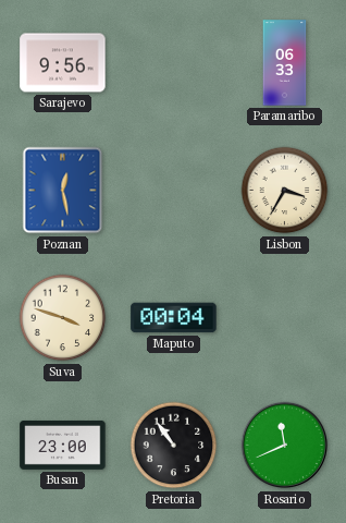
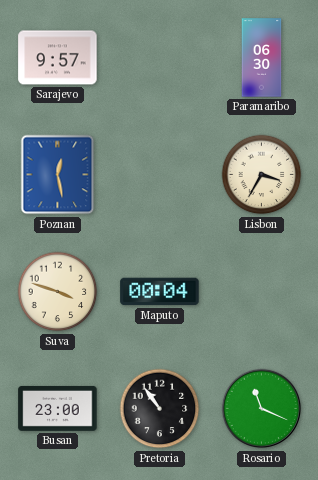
Sarajevo: 9:56 -> 9:57
Paramaribo: 06:33 -> 06:30
Rosario: 11:41 -> 11:19
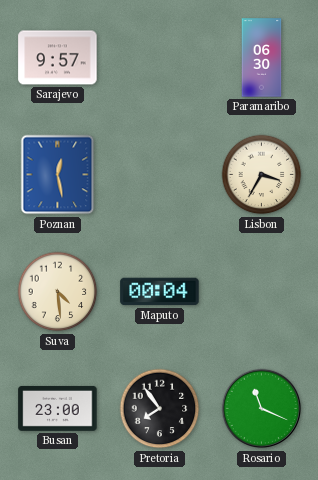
Suva: 3:48 -> 4:29
Pretoria: 10:54 -> 7:54
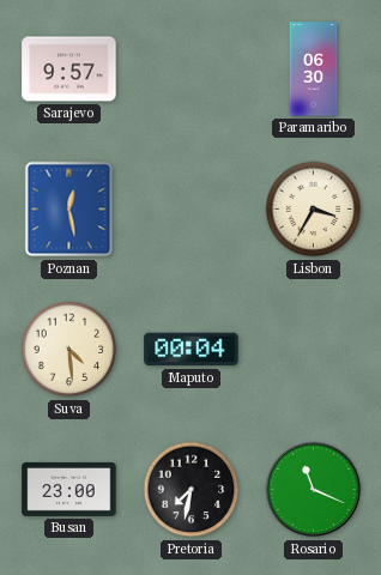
Pretoria: 7:54 -> 7:32
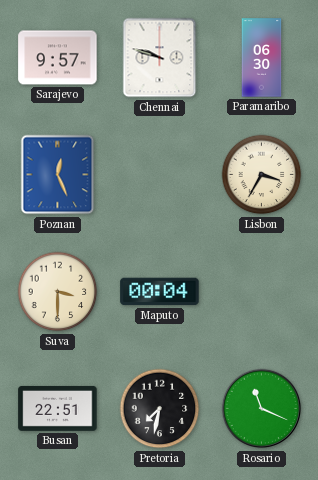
Chennai: none -> 9:48
Poznan: 12:28 -> 12:26
Suva: 4:29 -> 3:30
Busan: 23:00 -> 22:51
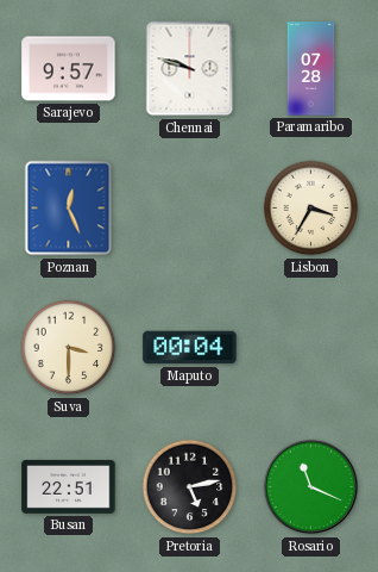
Paramaribo: 06:30 -> 07:28
Pretoria: 7:32 -> 5:13
